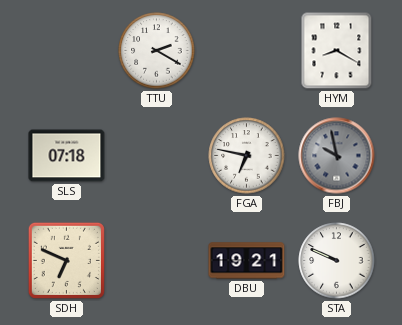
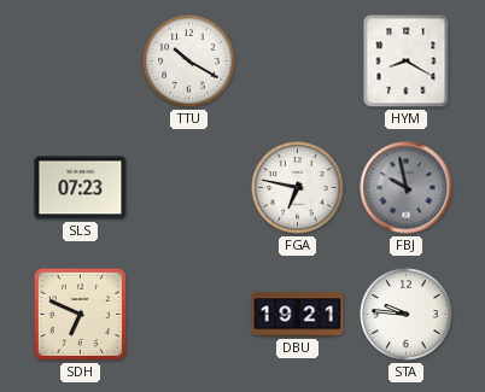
TTU: 2:20 -> 10:20
SLS: 07:18 -> 07:23
STA: 9:49 -> 9:46
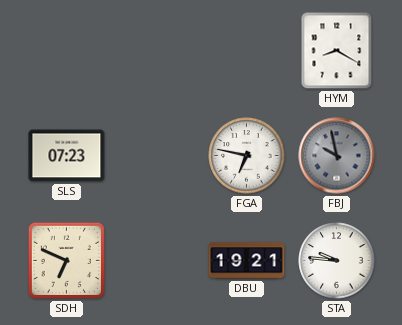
TTU: 10:20 -> none
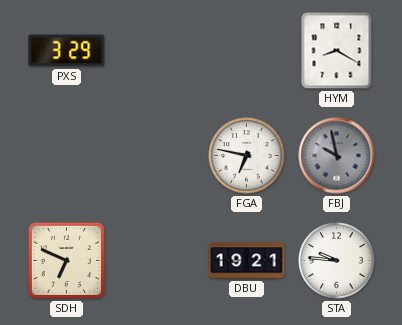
PXS: none -> 3:29
SLS: 07:23 -> none
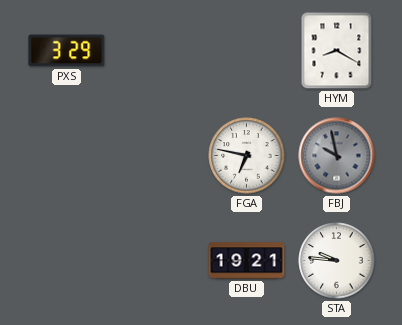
SDH: 6:49 -> none
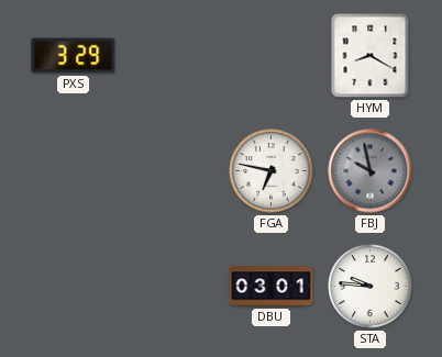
DBU: 19:21 -> 03:01
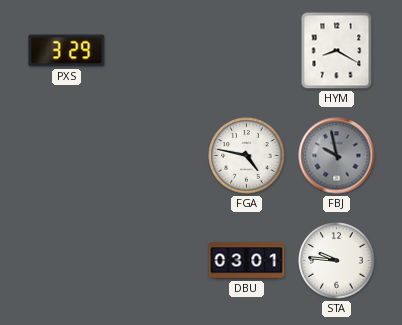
FGA: 6:47 -> 4:47
